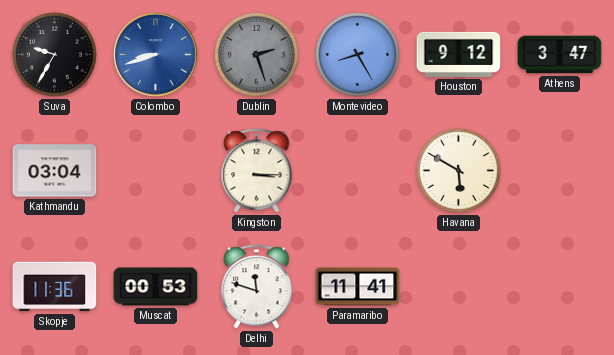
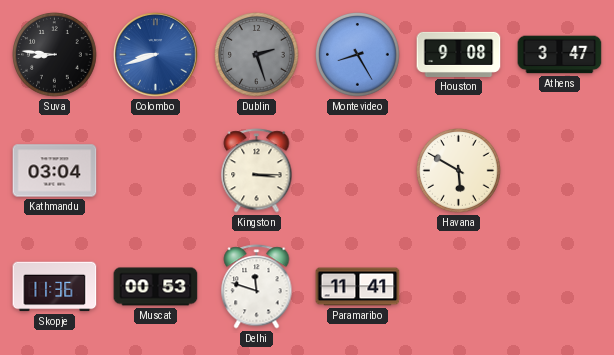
Suva: 9:35 -> 8:46
Houston: 9:12 -> 9:08
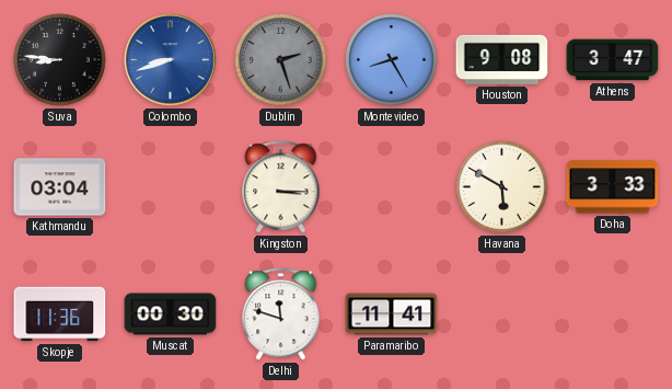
Doha: none -> 3:33
Muscat: 00:53 -> 00:30
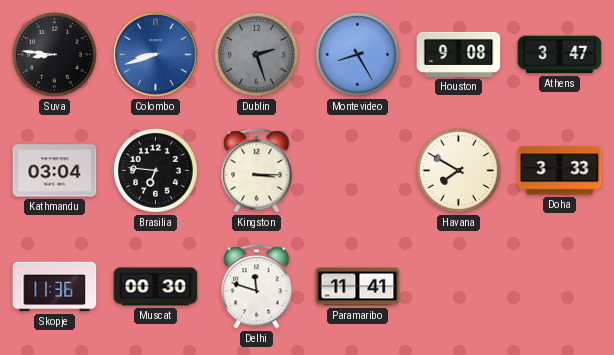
Brasilia: none -> 6:46
Havana: 5:50 -> 7:50
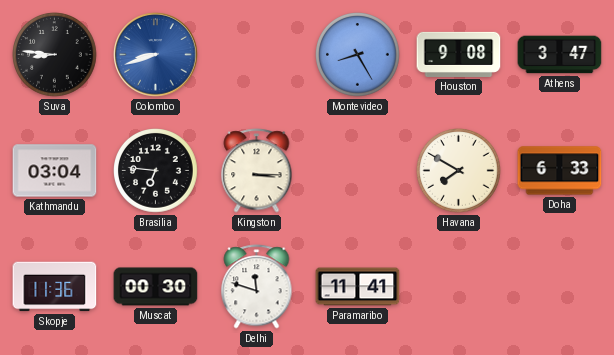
Dublin: 2:27 -> none
Doha: 3:33 -> 6:33
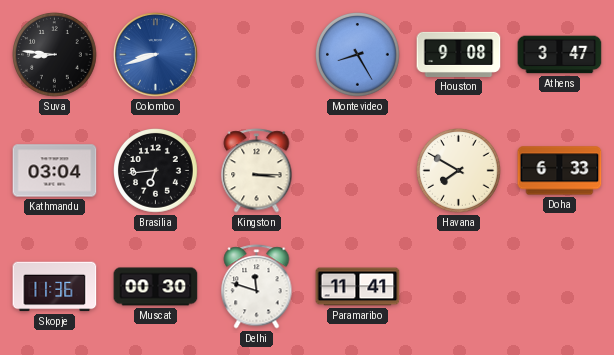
Brasilia: 6:46 -> 6:44
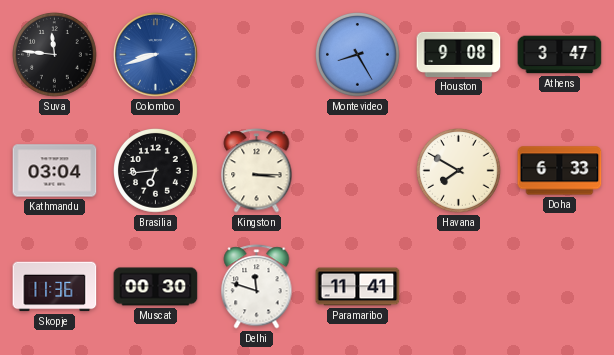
Suva: 8:46 -> 11:46
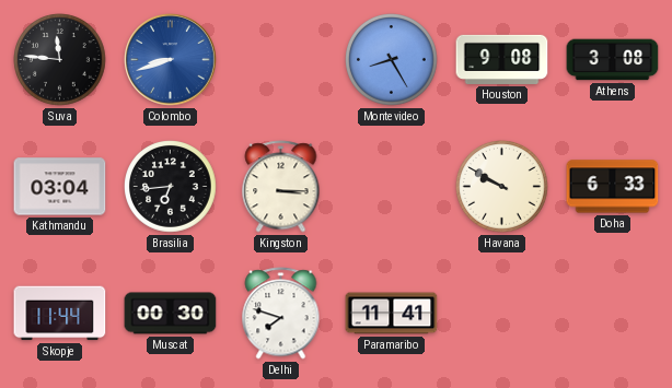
Athens: 3:47 -> 3:08
Havana: 7:50 -> 9:50
Skopje: 11:36 -> 11:44
Delhi: 11:48 -> 7:48
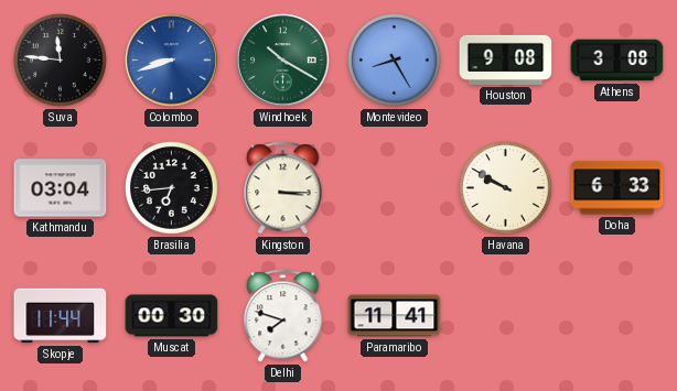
Windhoek: none -> 10:20
